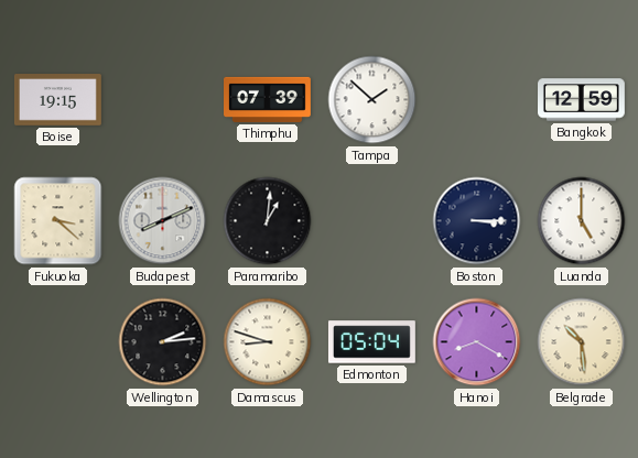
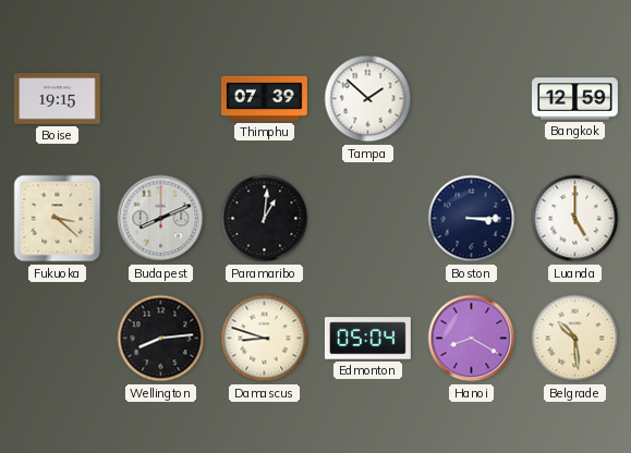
Wellington: 2:14 -> 8:14
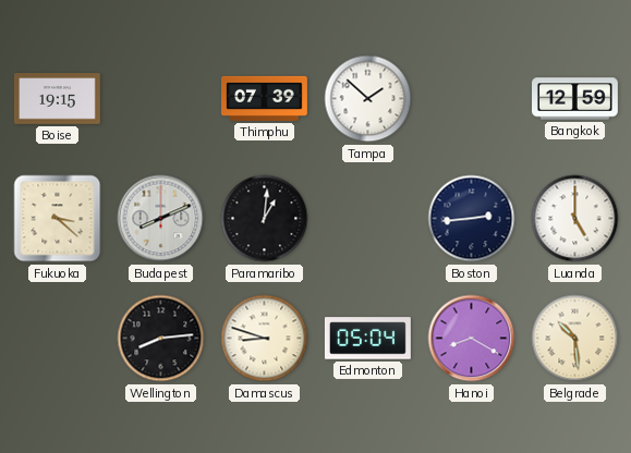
Boston: 3:15 -> 2:44
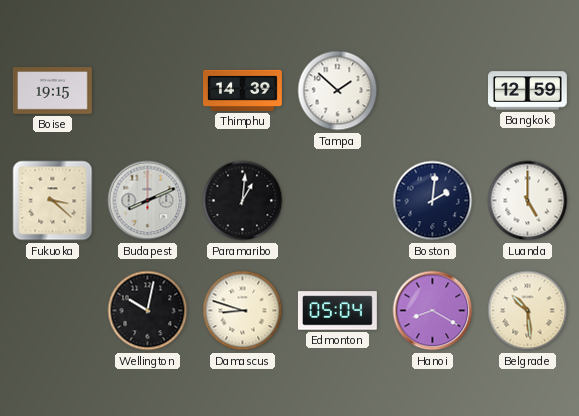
Thimphu: 07:39 -> 14:39
Boston: 2:44 -> 2:01
Wellington: 8:14 -> 10:02
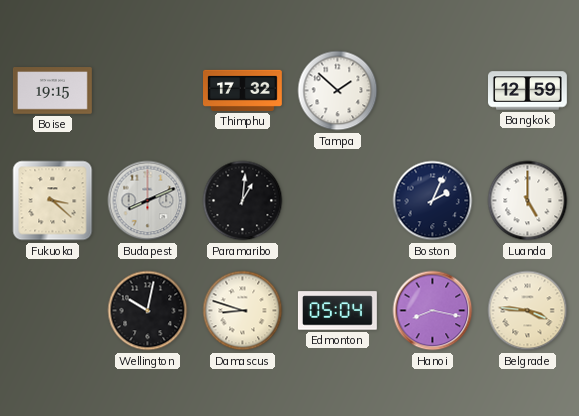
Thimphu: 14:39 -> 17:32
Boston: 2:01 -> 2:04
Hanoi: 8:20 -> 8:17
Belgrade: 10:29 -> 3:46
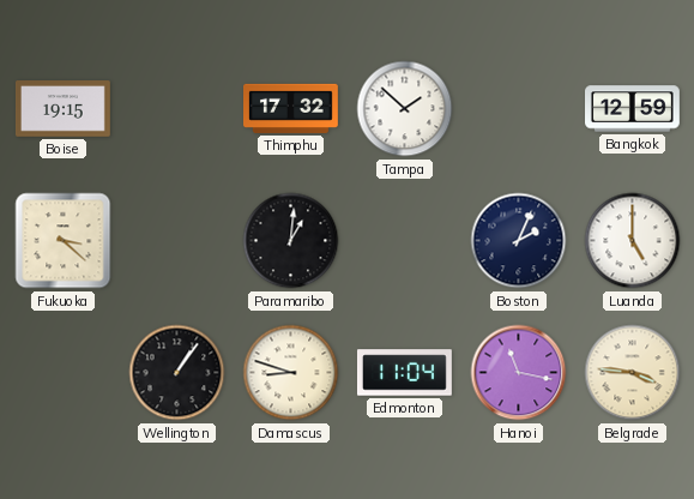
Budapest: 8:11 -> none
Wellington: 10:02 -> 1:06
Edmonton: 05:04 -> 11:04
Hanoi: 8:17 -> 11:17
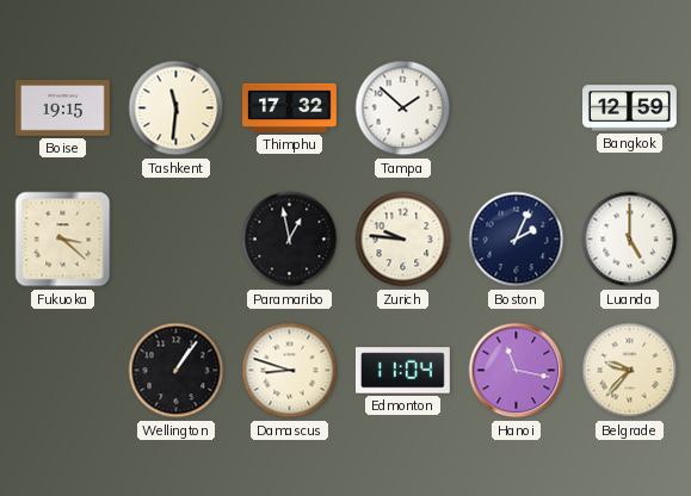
Tashkent: none -> 11:31
Paramaribo: 1:01 -> 12:58
Zurich: none -> 9:46
Belgrade: 3:46 -> 9:37
